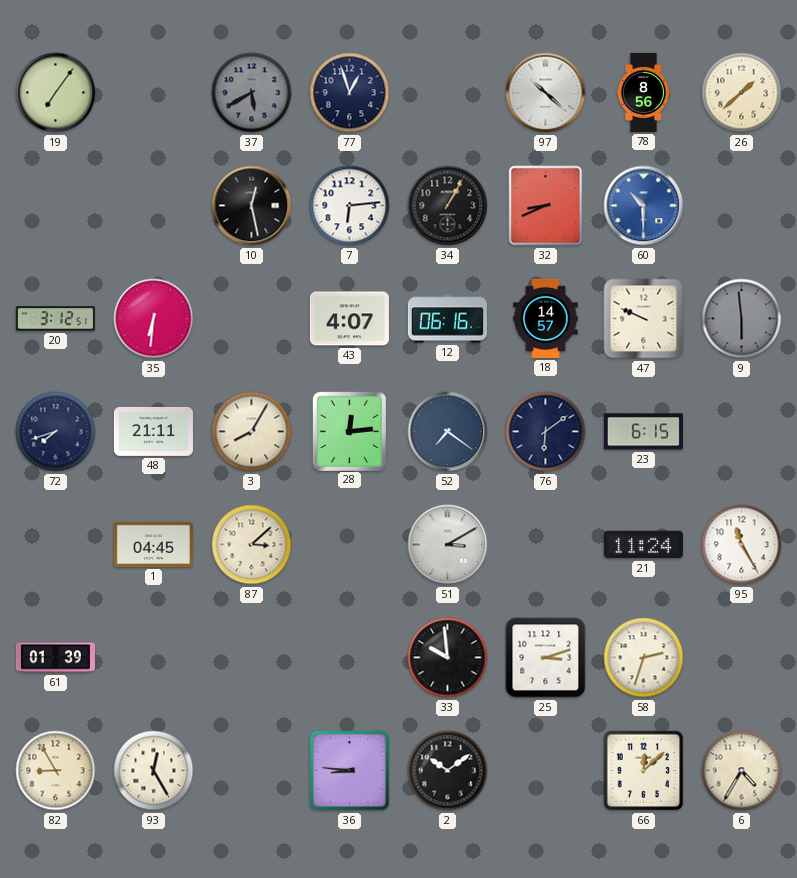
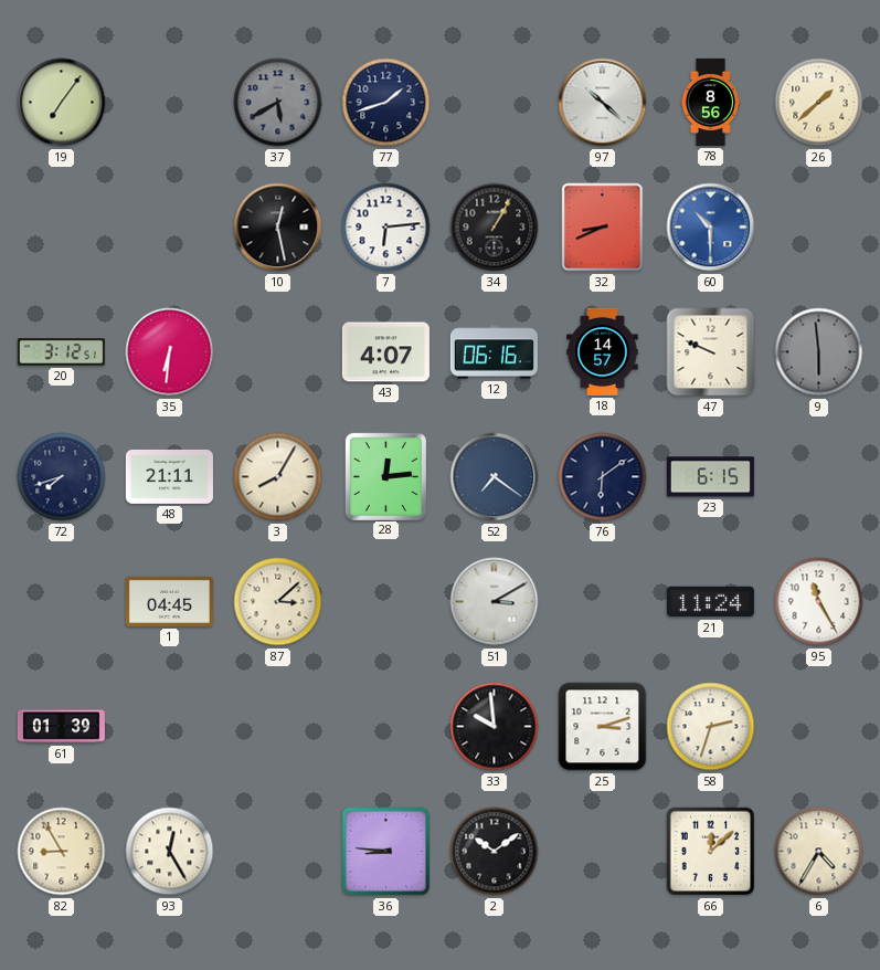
77: 12:57 -> 1:42
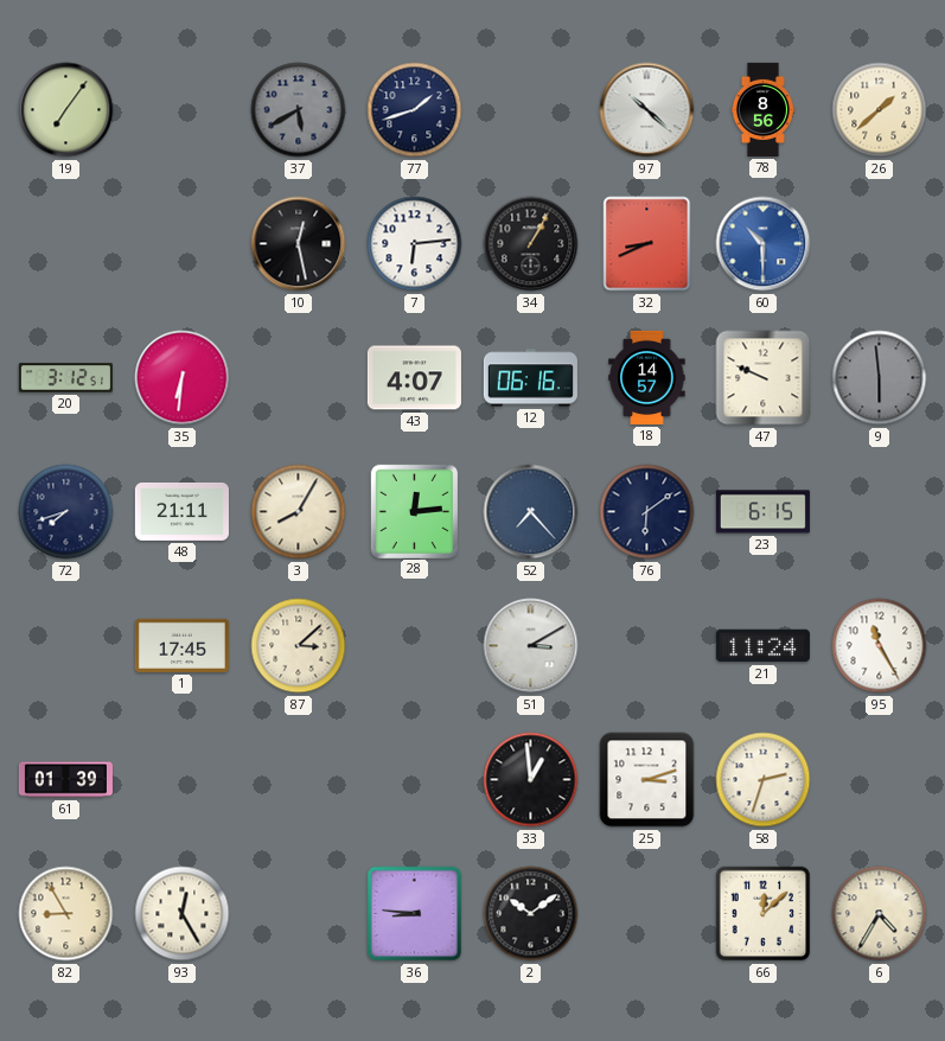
52: 7:21 -> 7:23
1: 04:45 -> 17:45
33: 9:59 -> 12:59
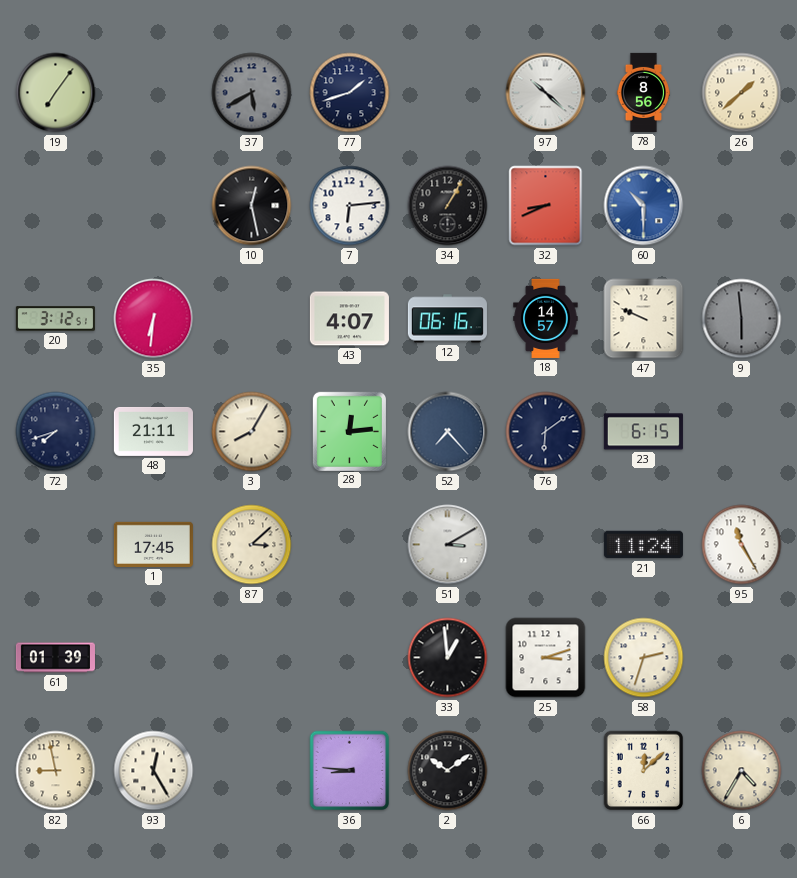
82: 8:55 -> 8:58
